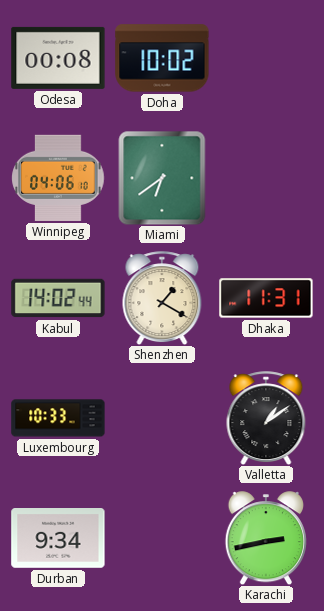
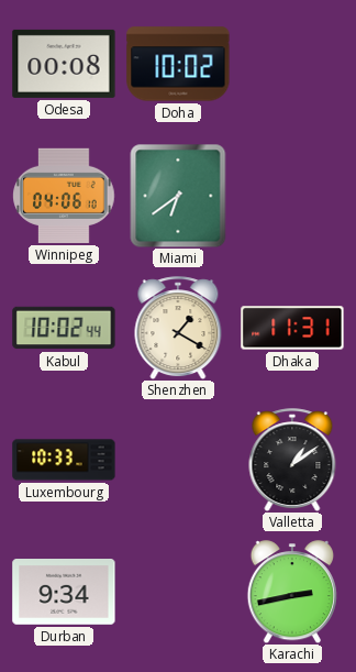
Kabul: 14:02 -> 10:02
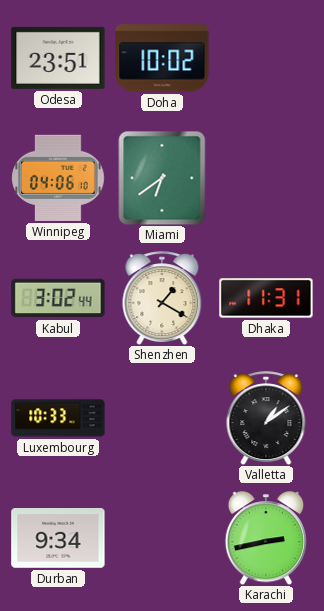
Odesa: 00:08 -> 23:51
Kabul: 10:02 -> 3:02
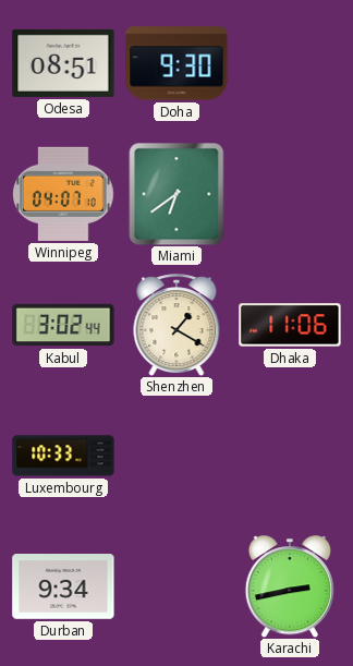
Odesa: 23:51 -> 08:51
Doha: 10:02 -> 9:30
Winnipeg: 04:06 -> 04:07
Dhaka: 11:31 -> 11:06
Valletta: 1:09 -> none
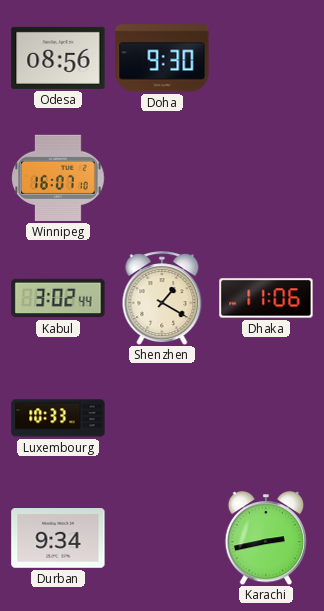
Odesa: 08:51 -> 08:56
Winnipeg: 04:07 -> 16:07
Miami: 6:39 -> none
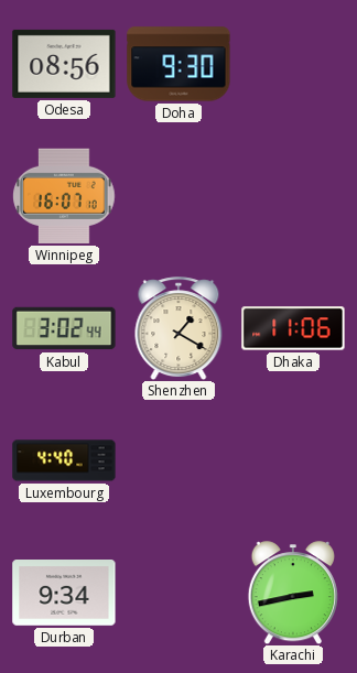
Luxembourg: 10:33 -> 4:40
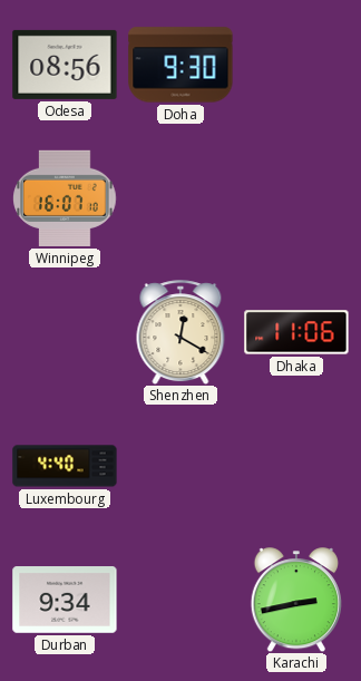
Kabul: 3:02 -> none
Shenzhen: 1:20 -> 12:20
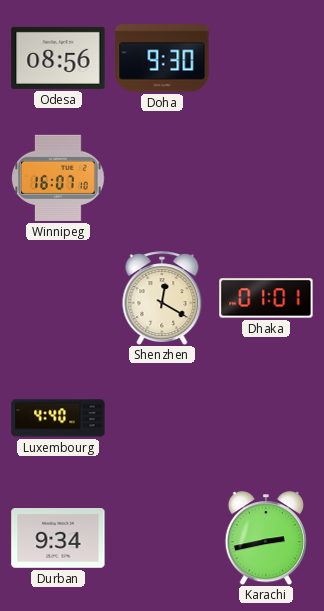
Dhaka: 11:06 -> 01:01
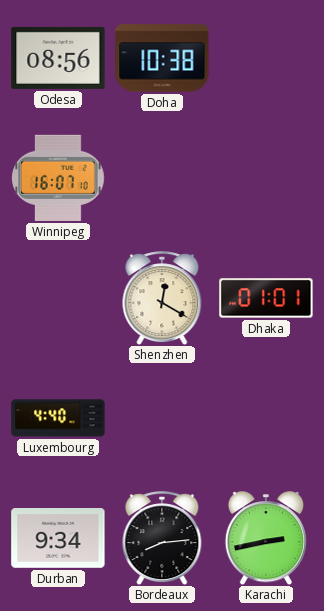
Doha: 9:30 -> 10:38
Bordeaux: none -> 8:14
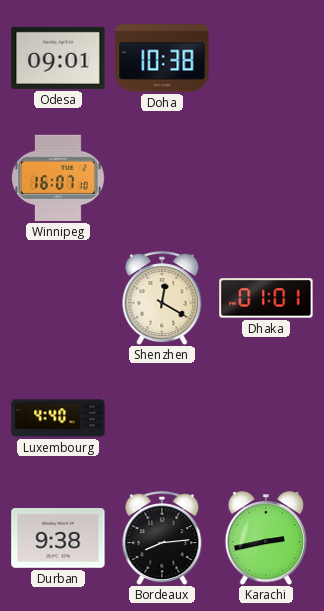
Odesa: 08:56 -> 09:01
Durban: 9:34 -> 9:38
